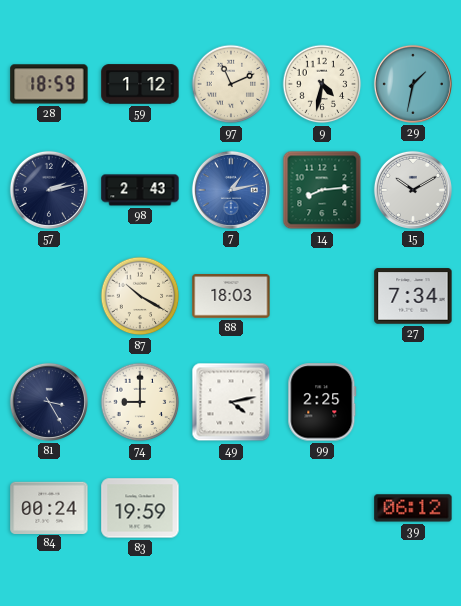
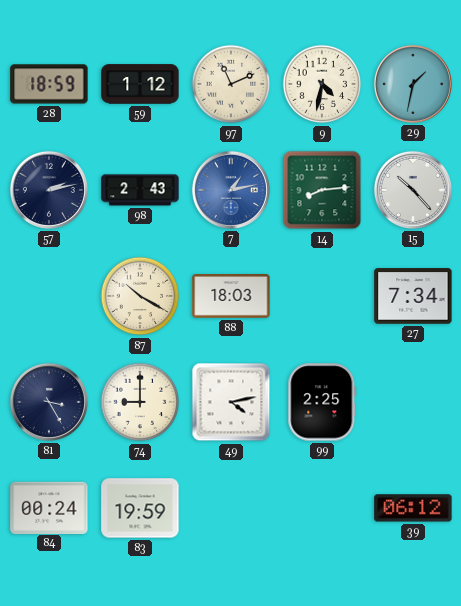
15: 10:10 -> 10:23
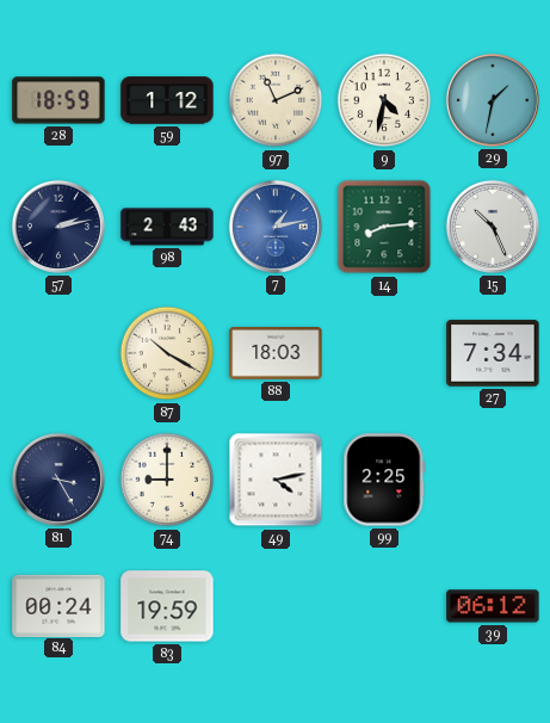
15: 10:23 -> 10:26
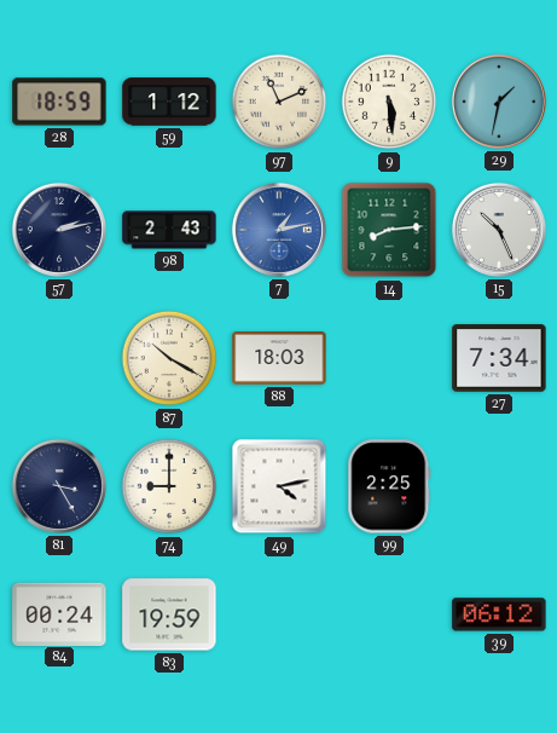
9: 4:32 -> 5:29
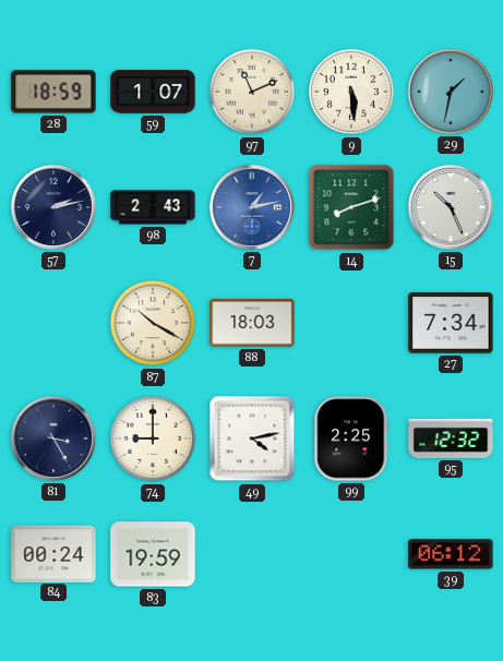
59: 1:12 -> 1:07
14: 8:14 -> 8:12
95: none -> 12:32
